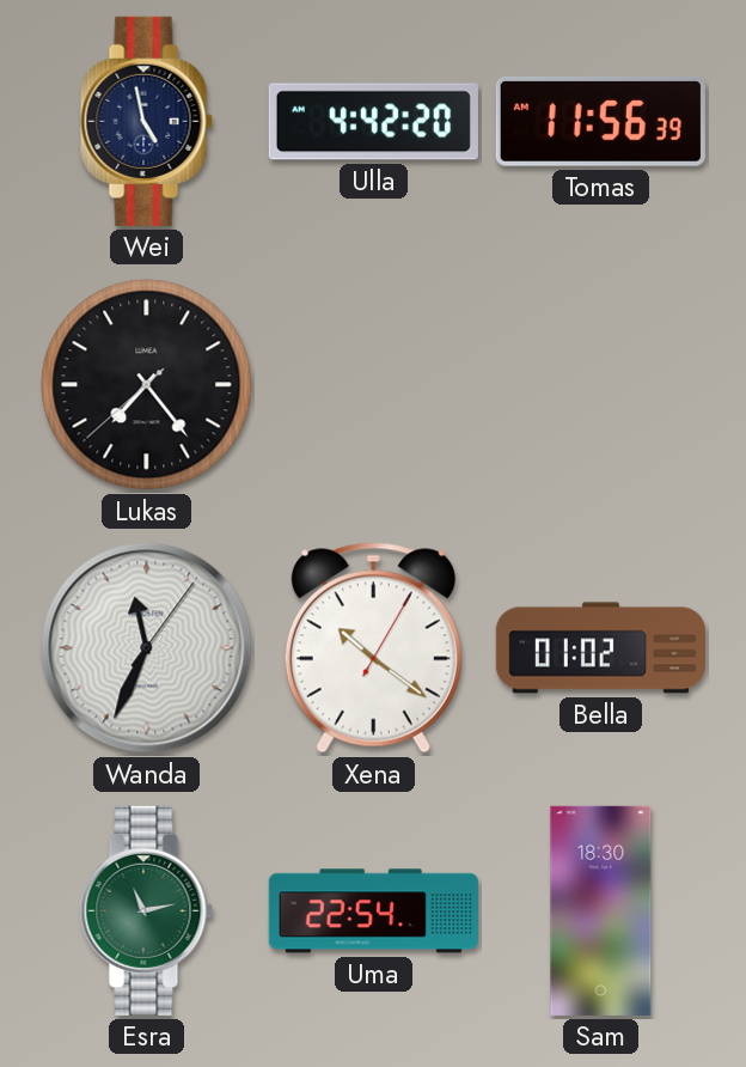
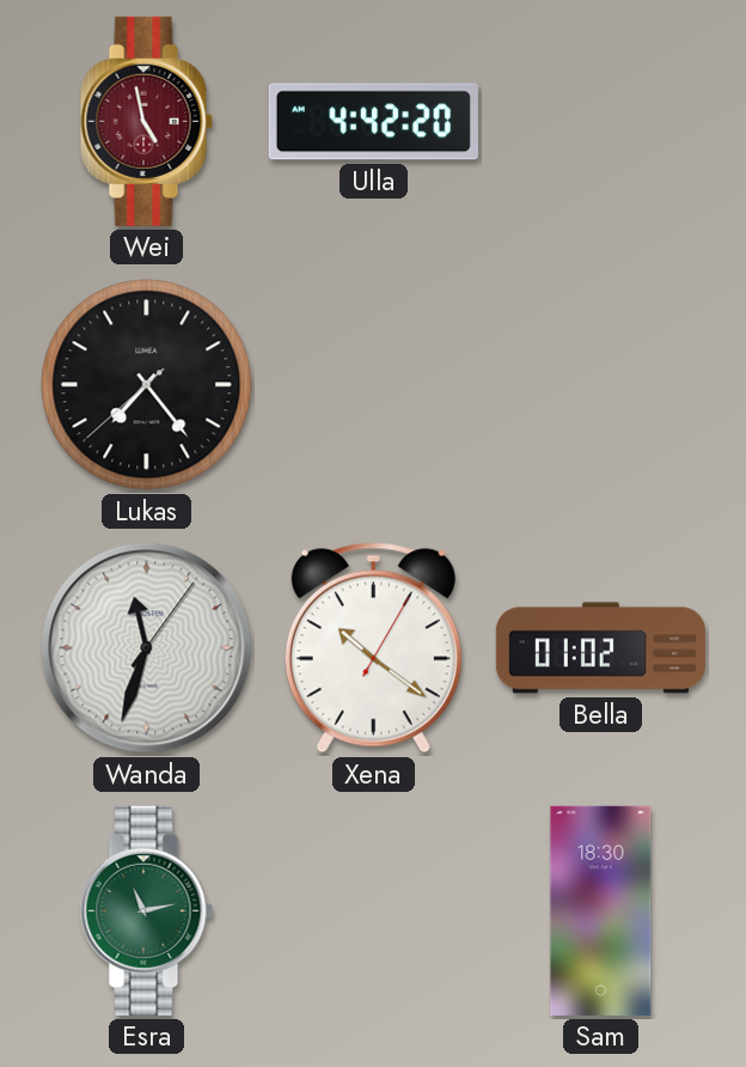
Wei dial: navy -> burgundy
Tomas: 11:56 -> none
Wanda: 11:34 -> 11:33
Uma: 22:54 -> none
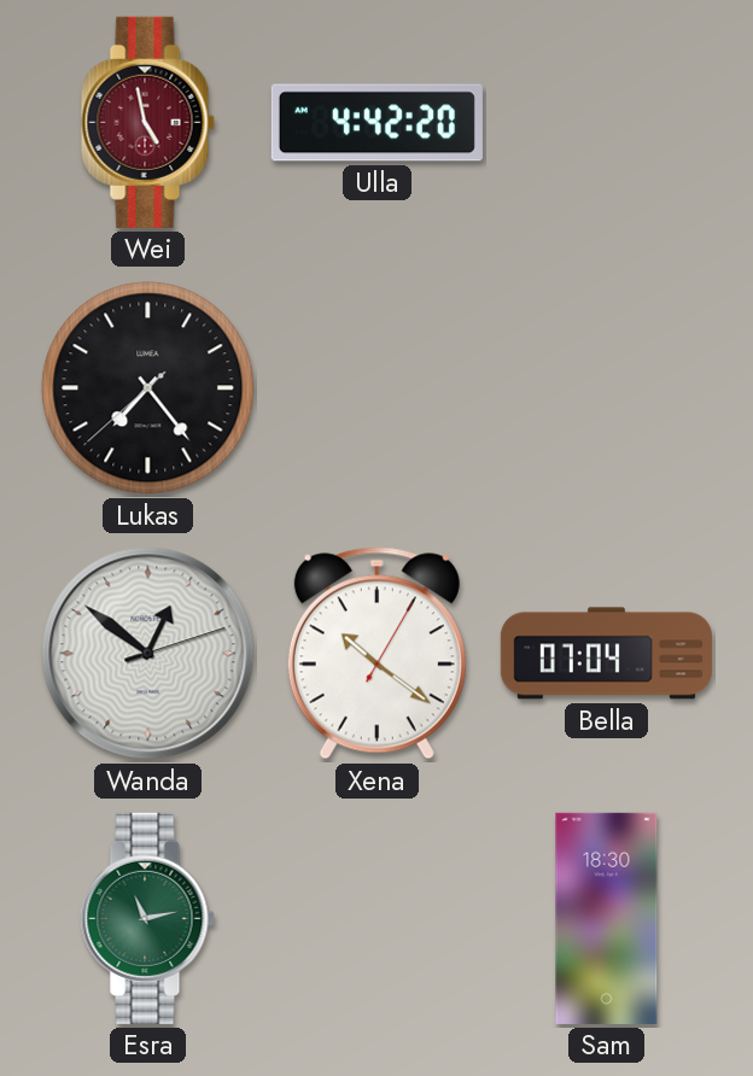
Wanda: 11:33 -> 12:51
Bella: 01:02 -> 07:04
